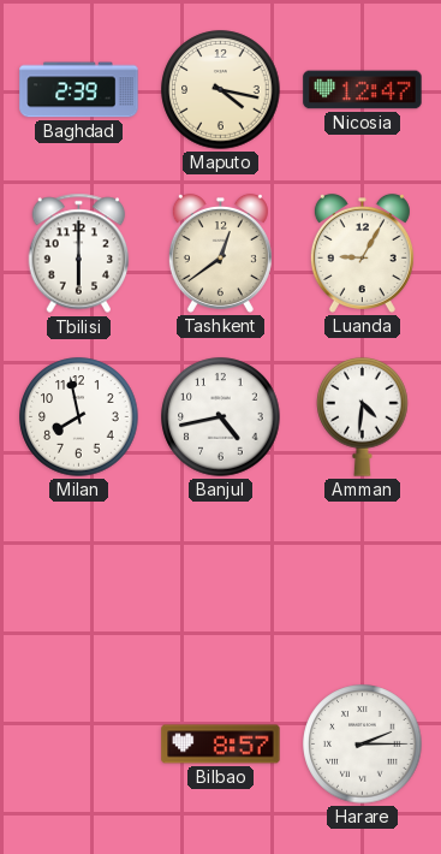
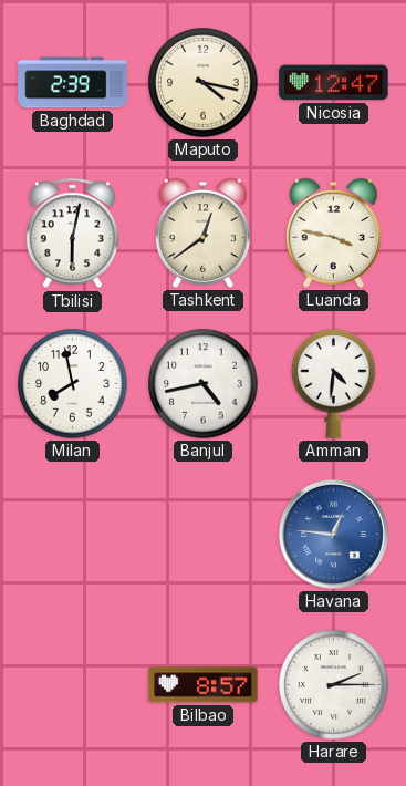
Tbilisi: 6:00 -> 6:02
Luanda: 9:05 -> 3:47
Havana: none -> 12:46
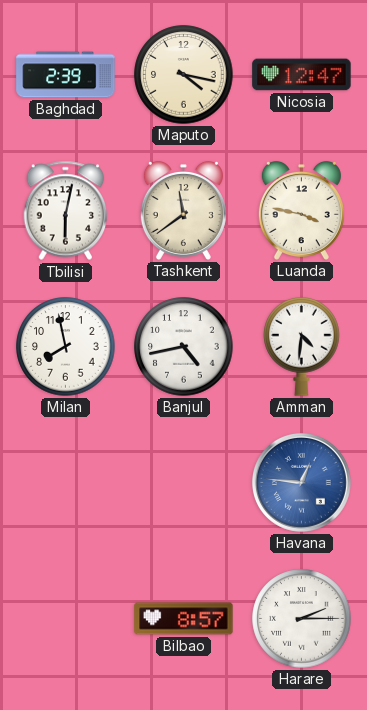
Tashkent: 12:39 -> 11:39
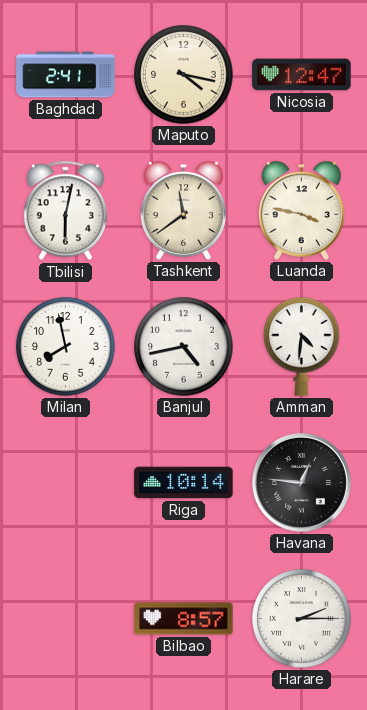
Baghdad: 2:39 -> 2:41
Riga: none -> 10:14
Havana dial: blue -> black
